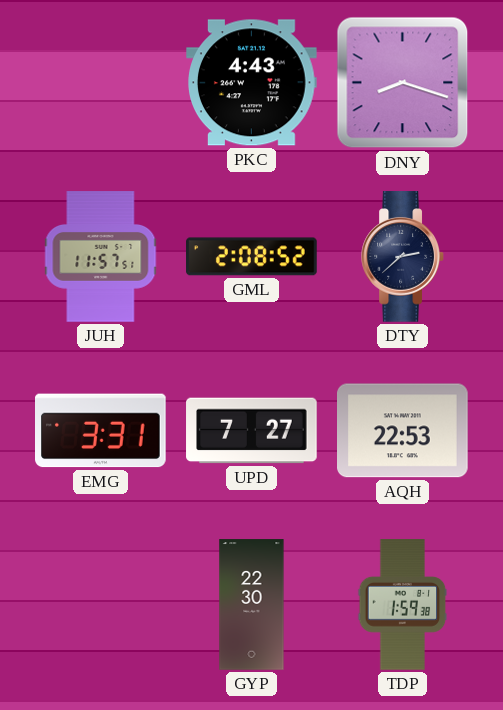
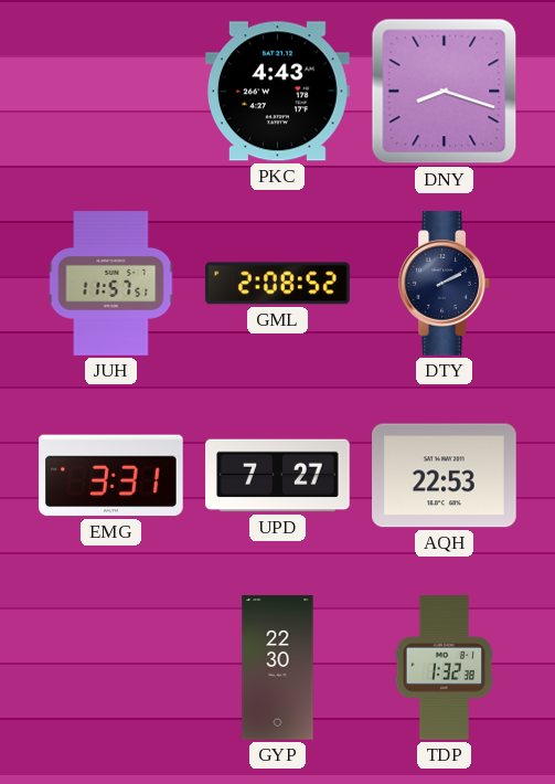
DTY: 2:38 -> 2:10
TDP: 1:59 -> 1:32
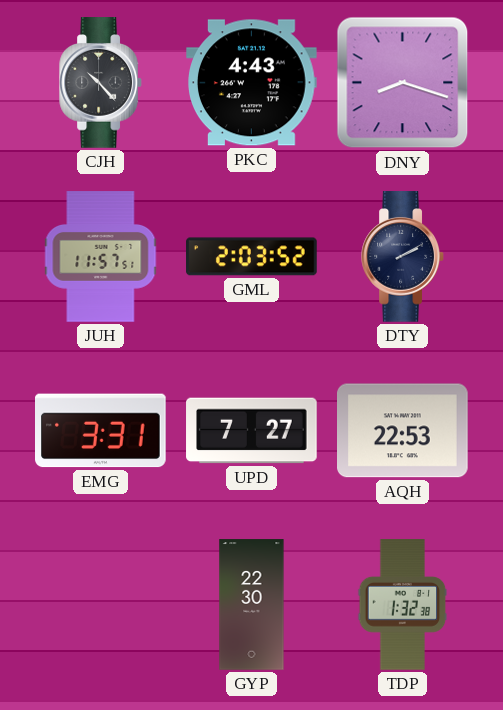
CJH: none -> 10:23
GML: 2:08 -> 2:03
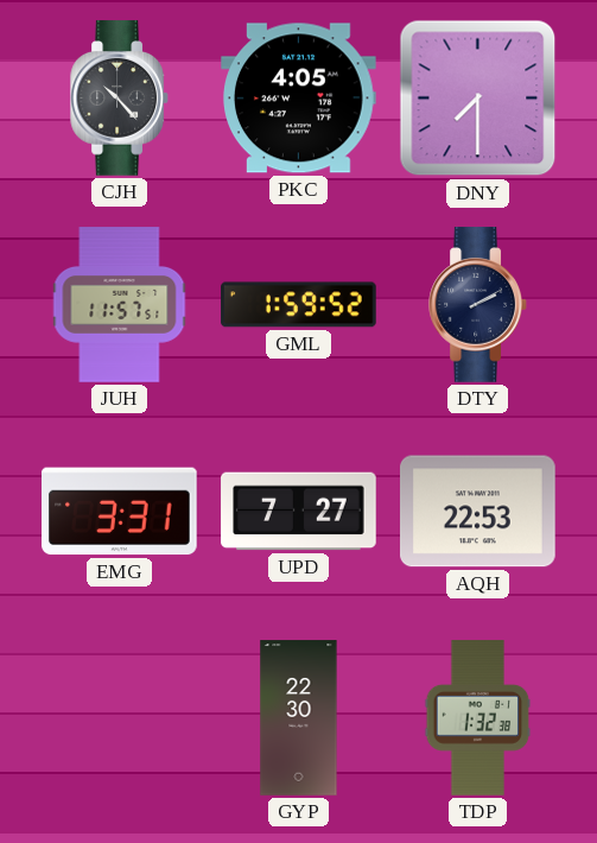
PKC: 4:43 -> 4:05
DNY: 8:18 -> 7:30
GML: 2:03 -> 1:59
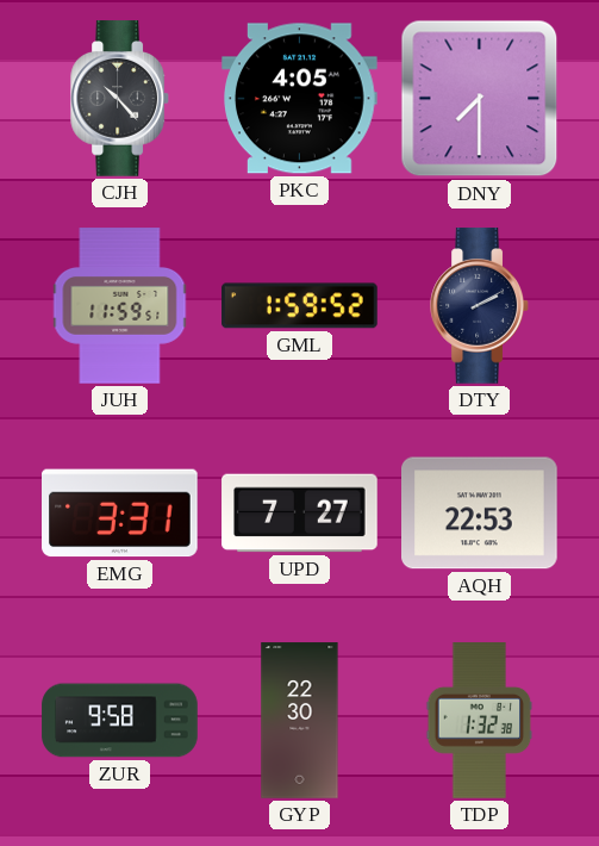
JUH: 11:57 -> 11:59
ZUR: none -> 9:58
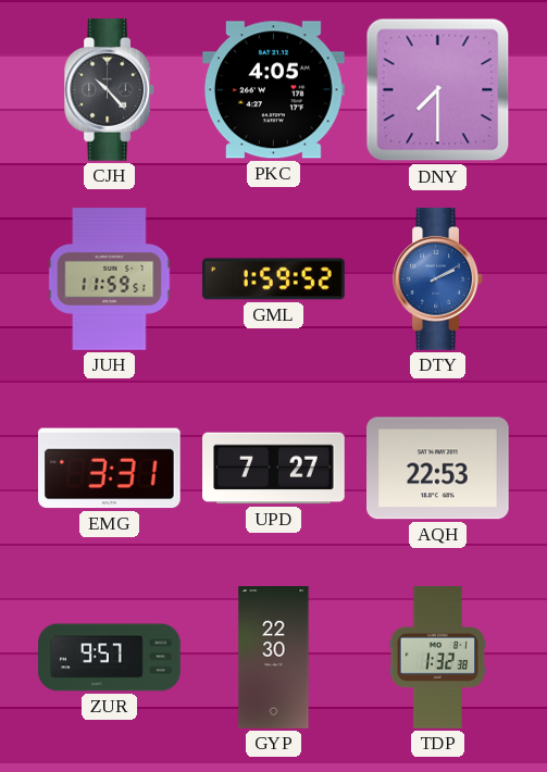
DTY dial: navy -> blue
ZUR: 9:58 -> 9:57
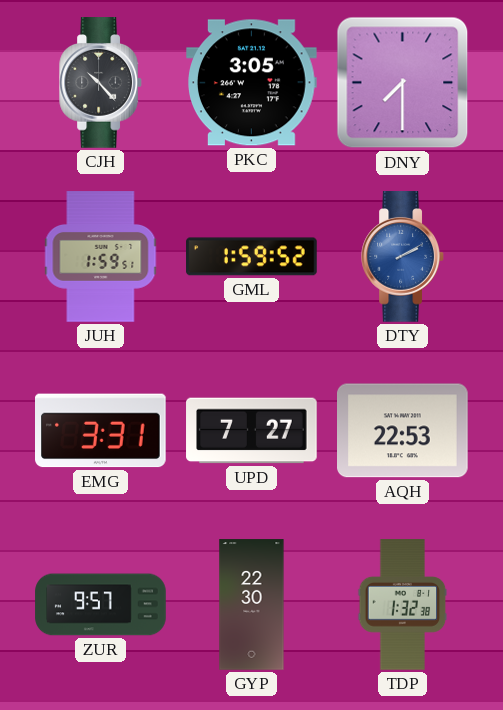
PKC: 4:05 -> 3:05
JUH: 11:59 -> 1:59
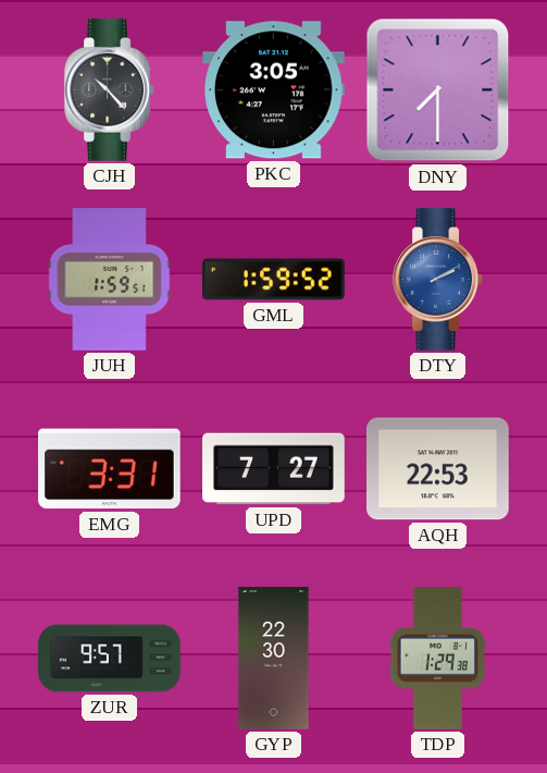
TDP: 1:32 -> 1:29
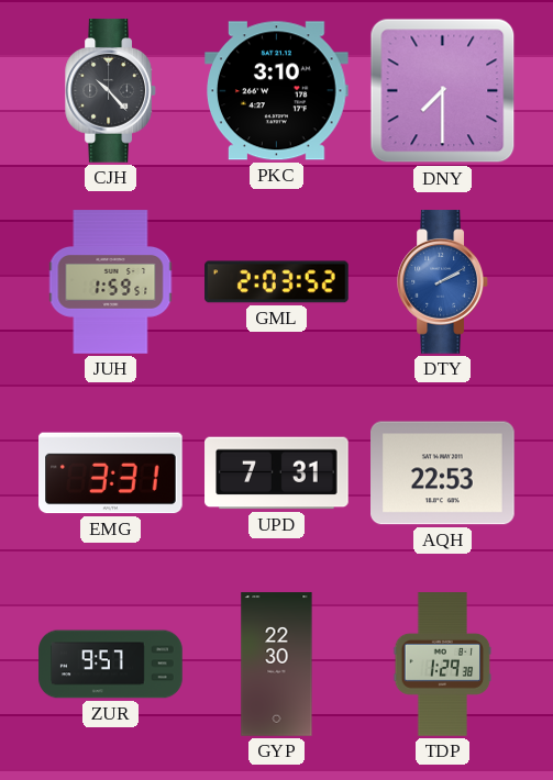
PKC: 3:05 -> 3:10
GML: 1:59 -> 2:03
UPD: 7:27 -> 7:31
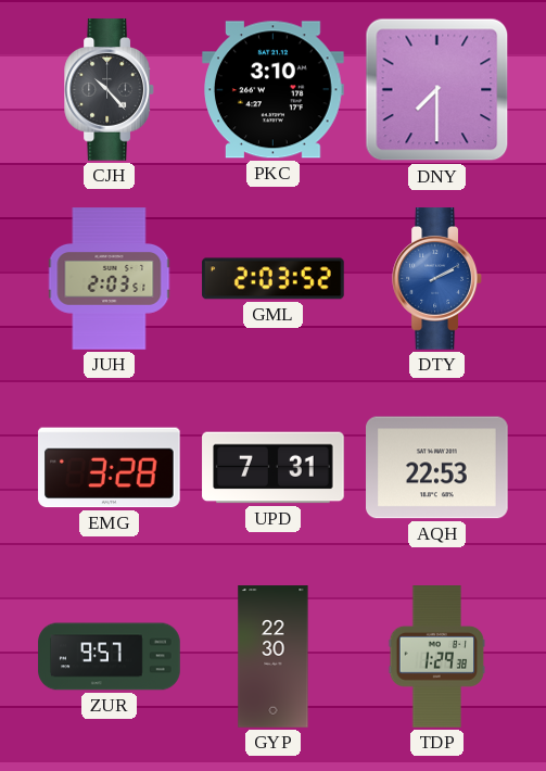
JUH: 1:59 -> 2:03
EMG: 3:31 -> 3:28
